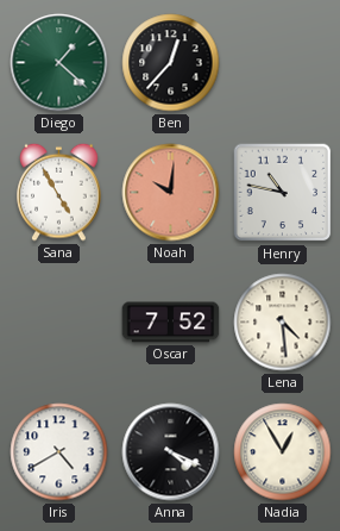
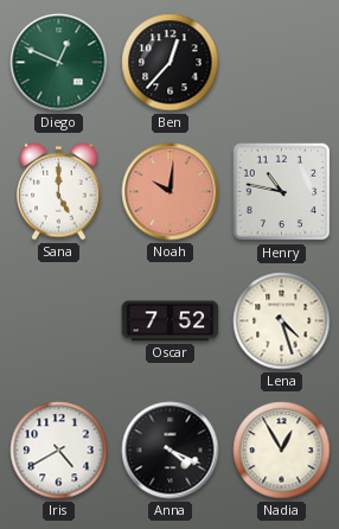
Diego: 1:22 -> 12:49
Sana: 4:55 -> 5:00
Lena: 4:29 -> 4:27
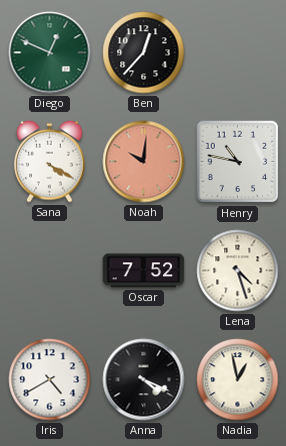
Sana: 5:00 -> 4:20
Nadia: 12:55 -> 12:58
